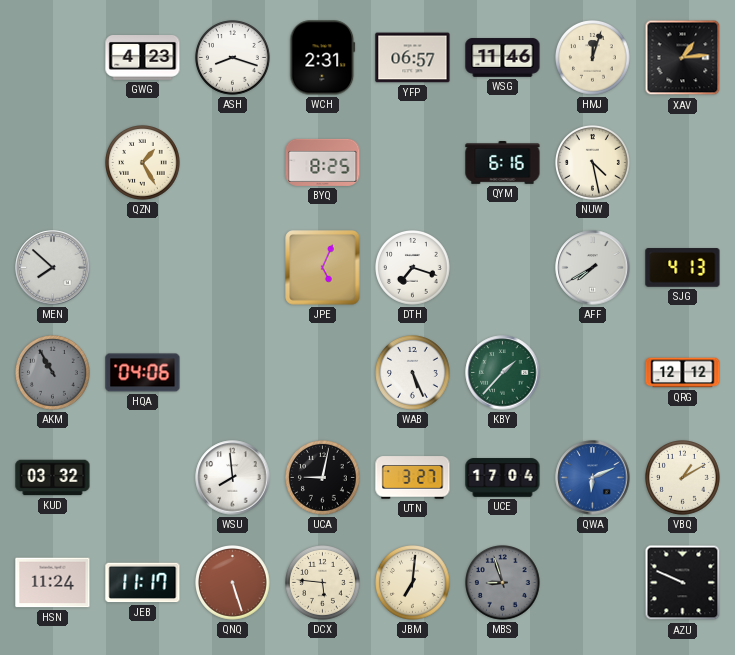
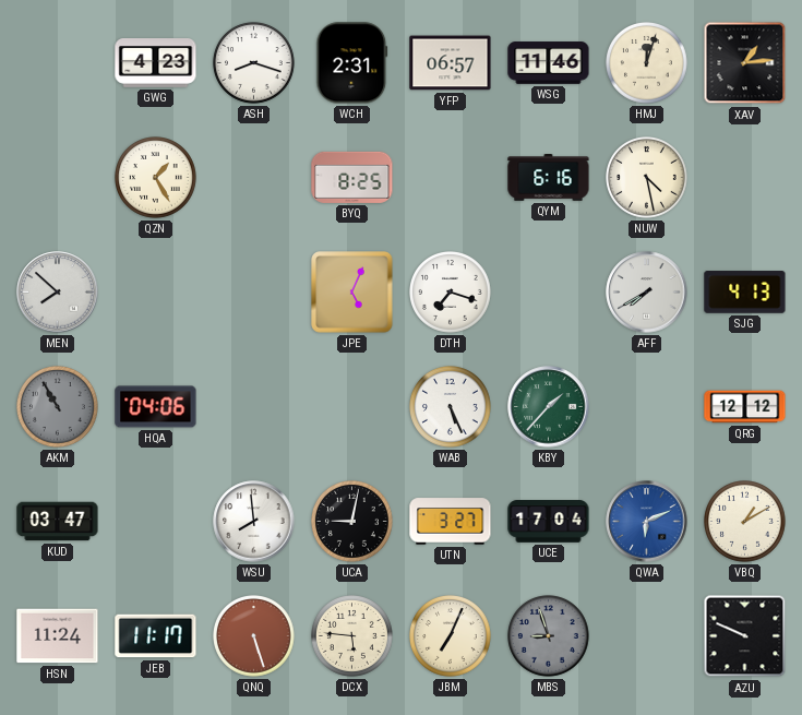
KUD: 03:32 -> 03:47
JBM: 7:01 -> 7:04
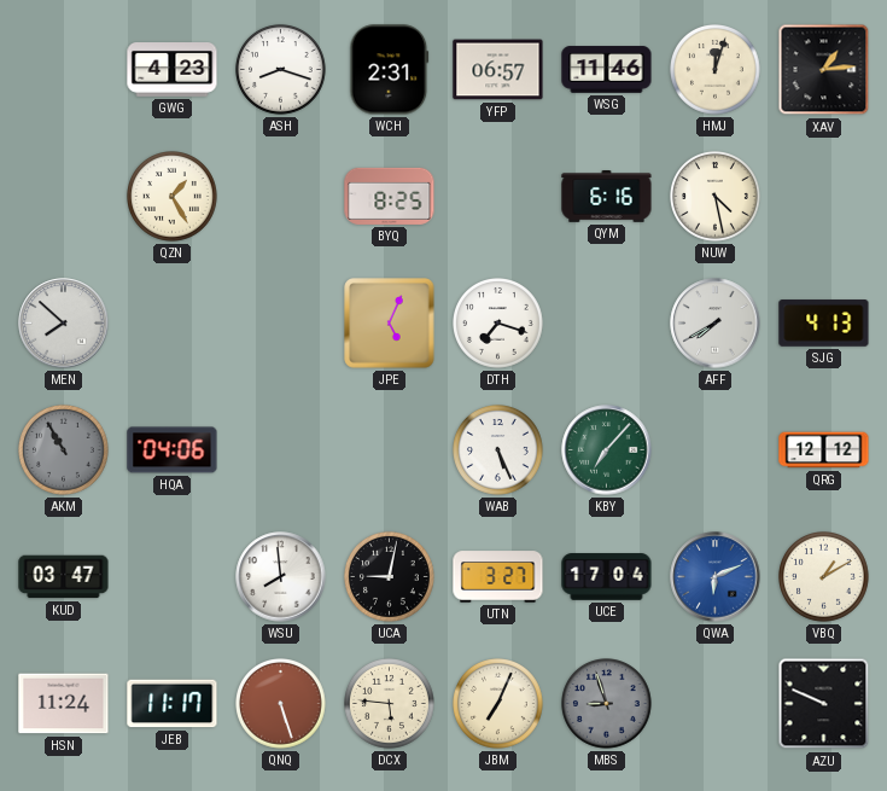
KBY: 1:37 -> 7:07
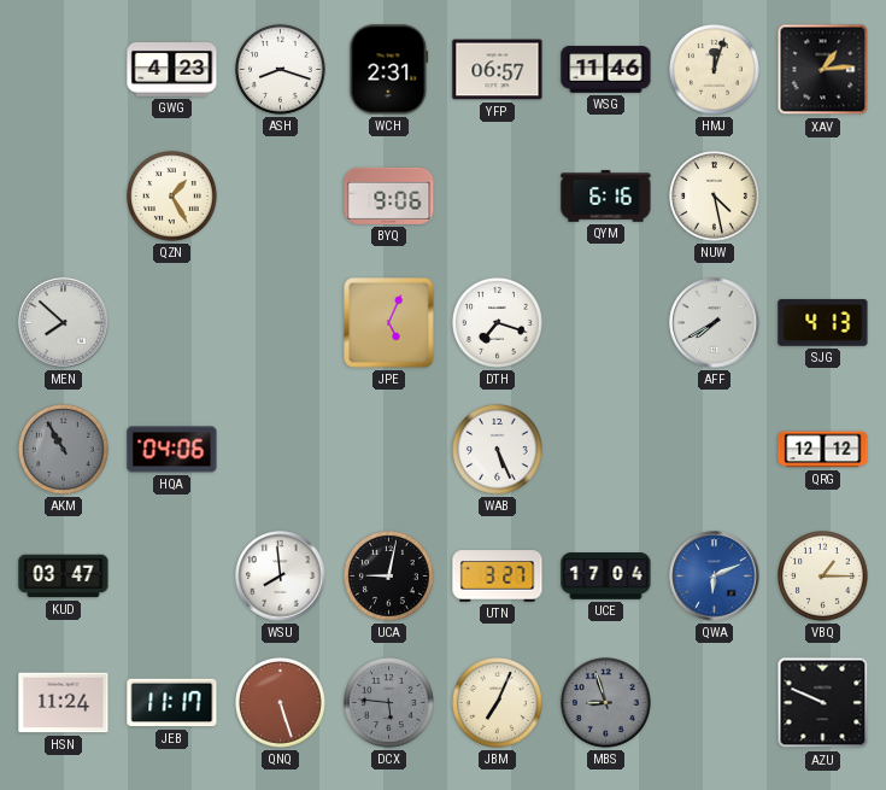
BYQ: 8:25 -> 9:06
KBY: 7:07 -> none
VBQ: 1:10 -> 1:15
DCX dial: cream -> grey
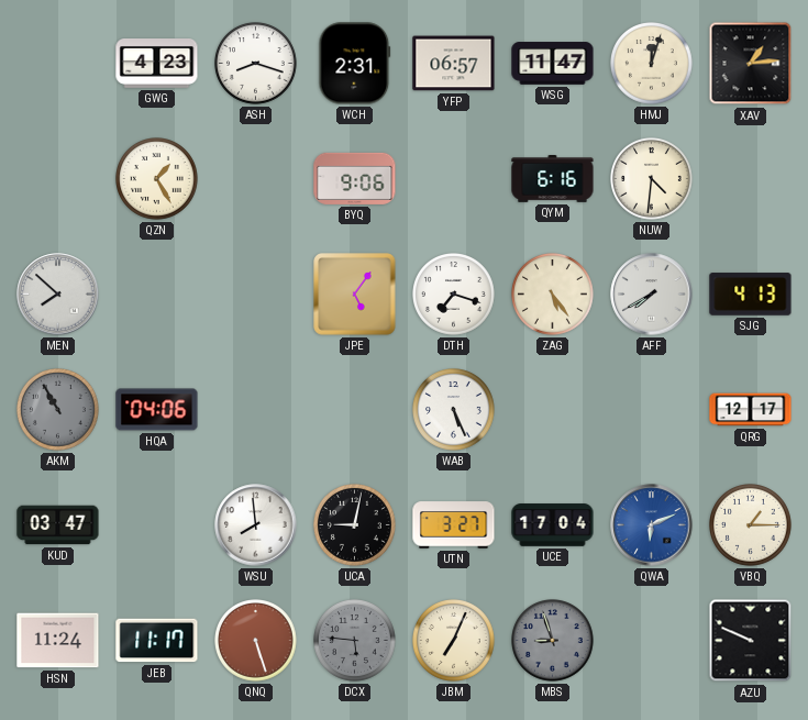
WSG: 11:46 -> 11:47
NUW: 4:28 -> 4:31
JPE: 5:04 -> 5:06
ZAG: none -> 5:24
QRG: 12:12 -> 12:17
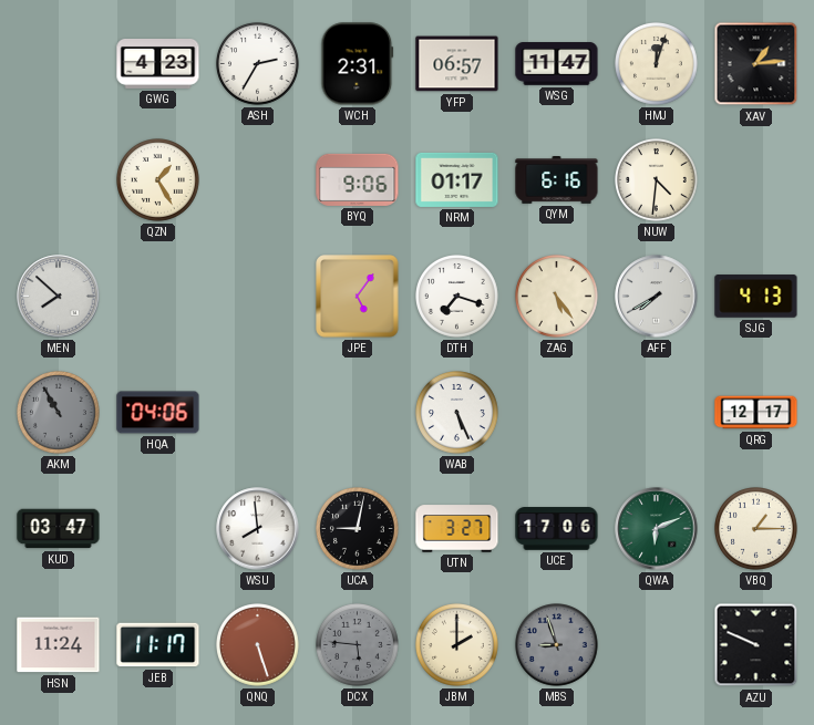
ASH: 8:18 -> 2:35
NRM: none -> 01:17
UCE: 17:04 -> 17:06
QWA dial: blue -> green
JBM: 7:04 -> 2:00
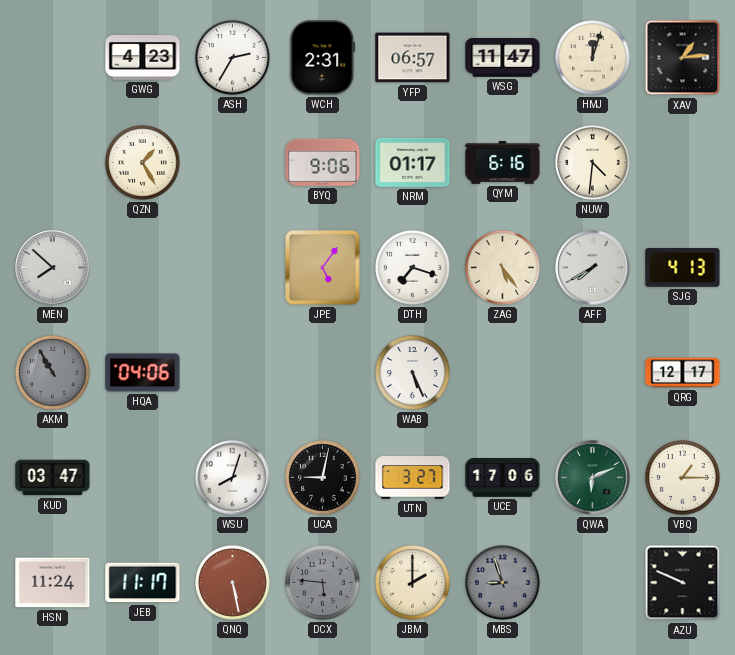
WSU: 7:59 -> 8:03
QNQ: 5:27 -> 5:28
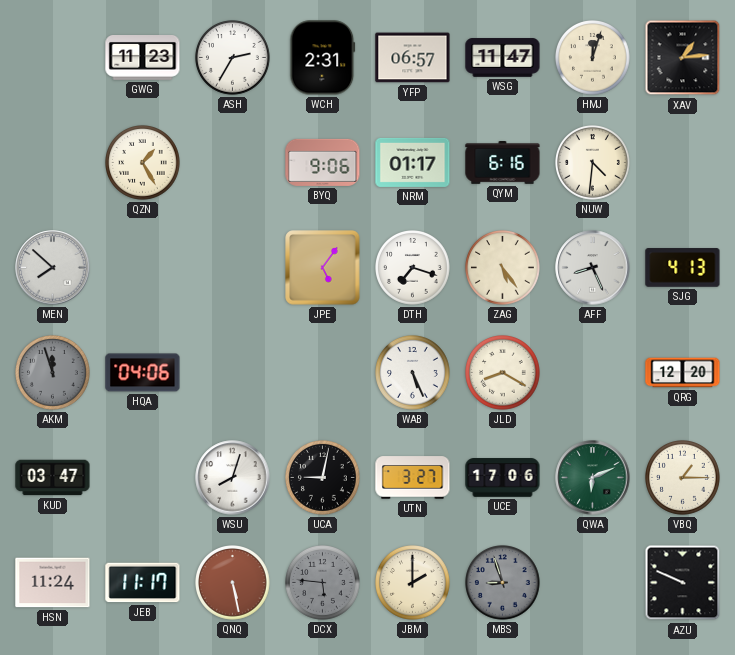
GWG: 4:23 -> 11:23
AFF: 7:40 -> 8:26
AKM: 10:55 -> 11:57
JLD: none -> 8:20
QRG: 12:17 -> 12:20
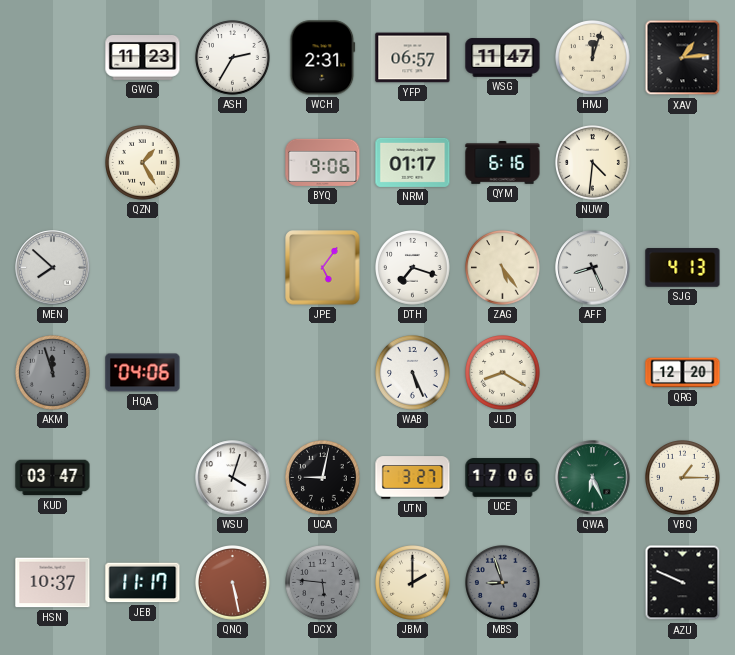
WSU: 8:03 -> 4:03
QWA: 6:11 -> 6:26
HSN: 11:24 -> 10:37
